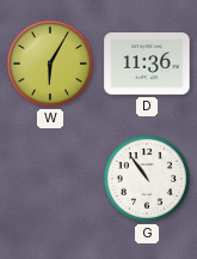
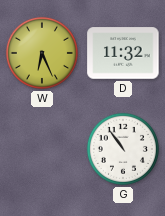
W: 6:05 -> 6:26
D: 11:36 -> 11:32
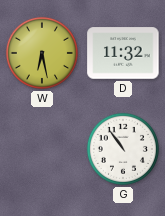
W: 6:26 -> 6:28
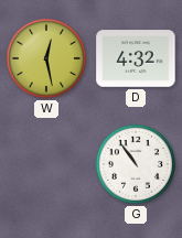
W: 6:28 -> 12:28
D: 11:32 -> 4:32
